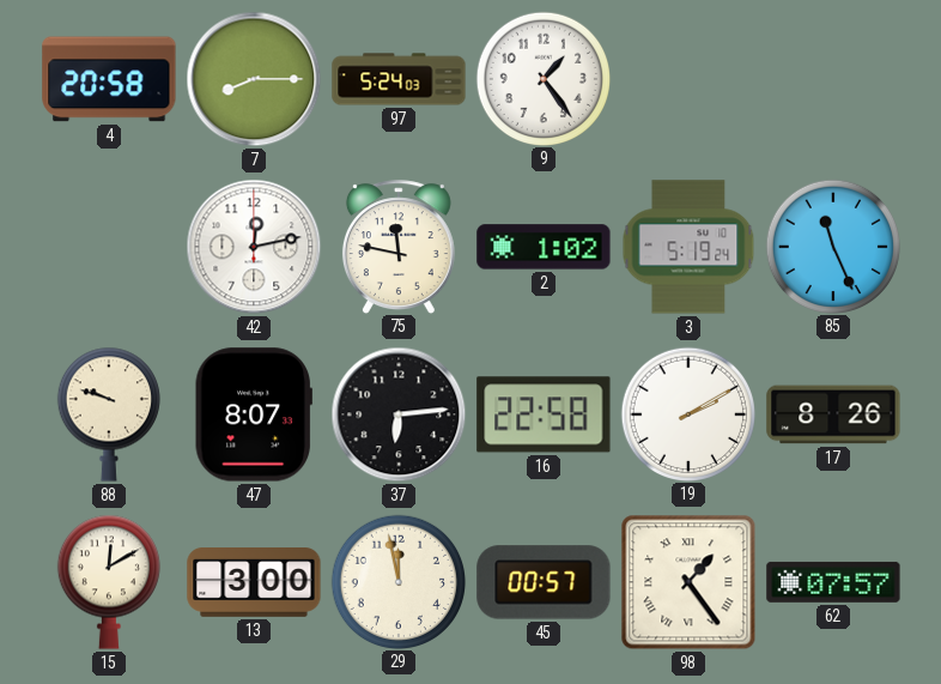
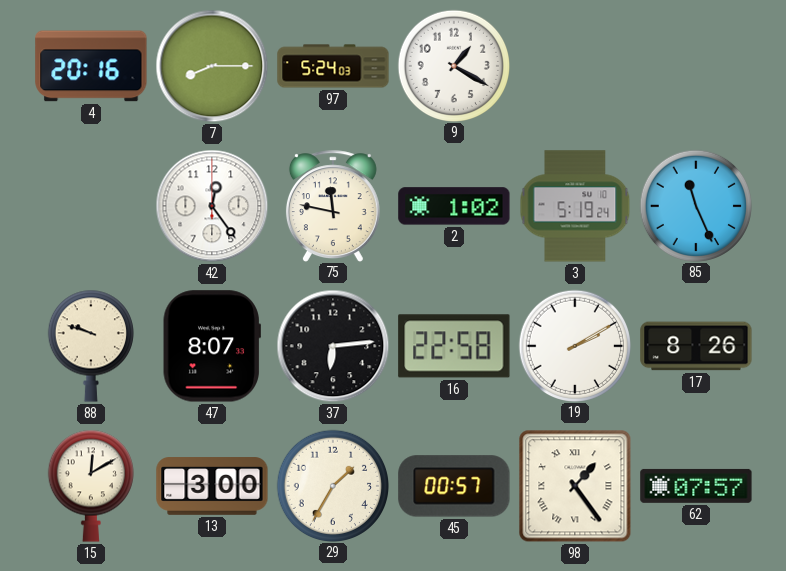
4: 20:58 -> 20:16
9: 1:24 -> 1:20
42: 12:13 -> 12:24
29: 11:58 -> 1:35
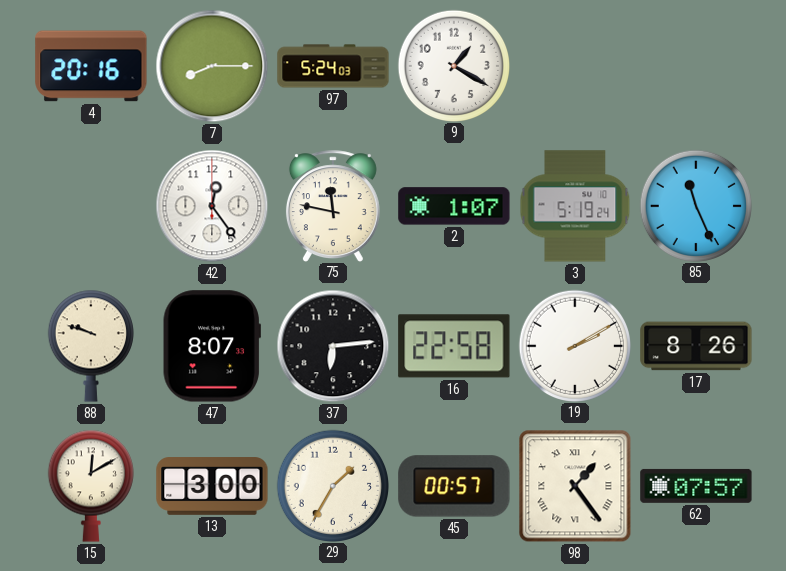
2: 1:02 -> 1:07
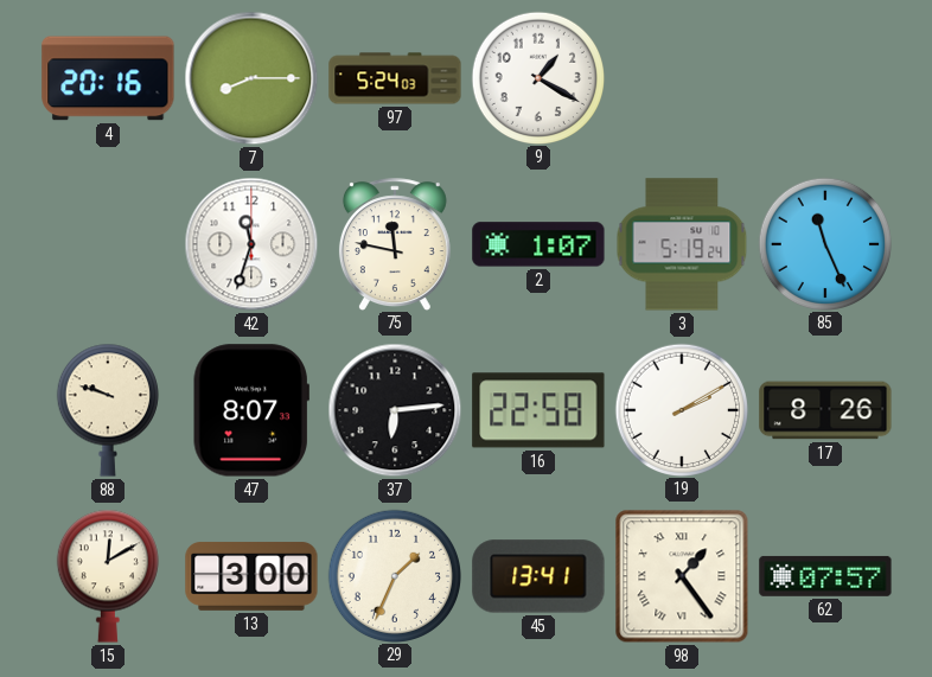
42: 12:24 -> 11:33
29: 1:35 -> 1:34
45: 00:57 -> 13:41
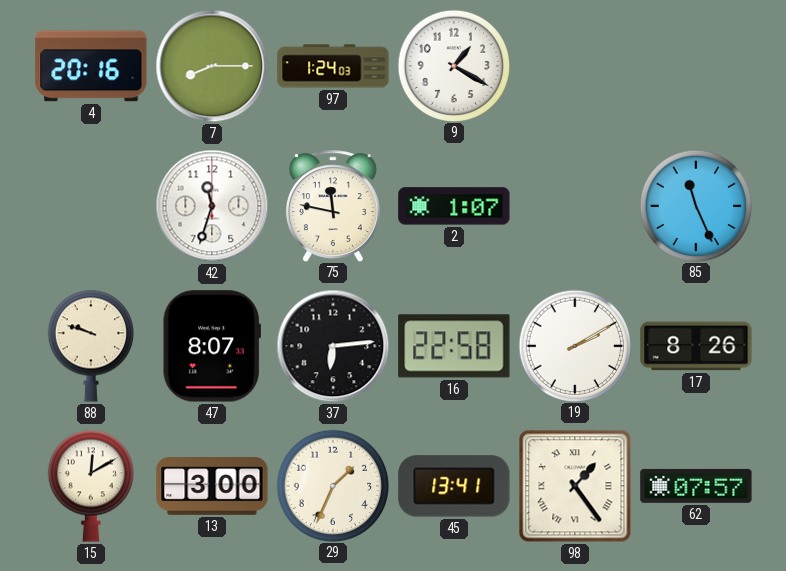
97: 5:24 -> 1:24
3: 5:19 -> none
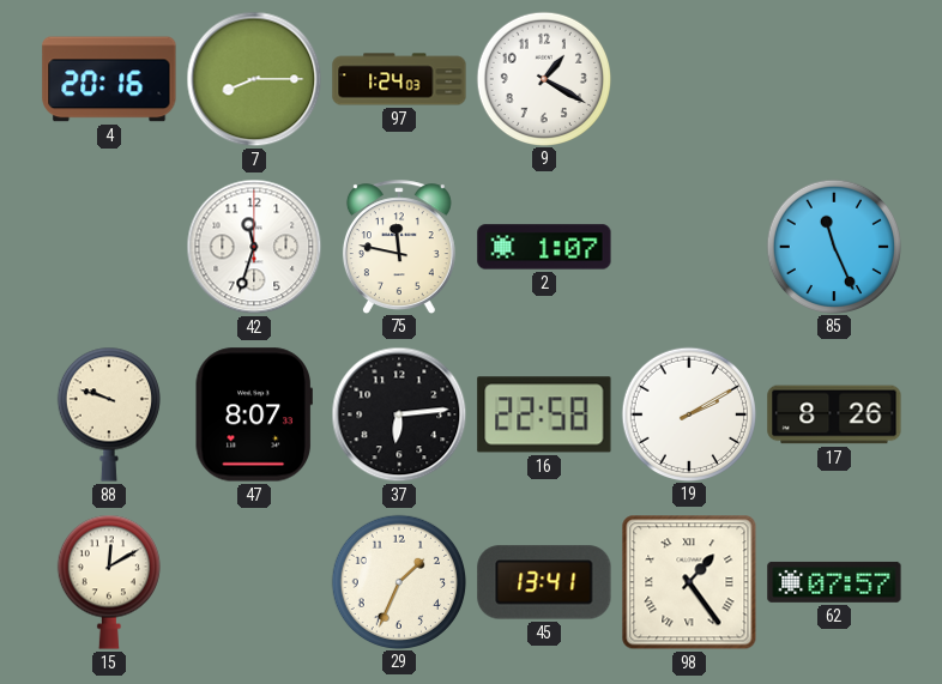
13: 3:00 -> none
